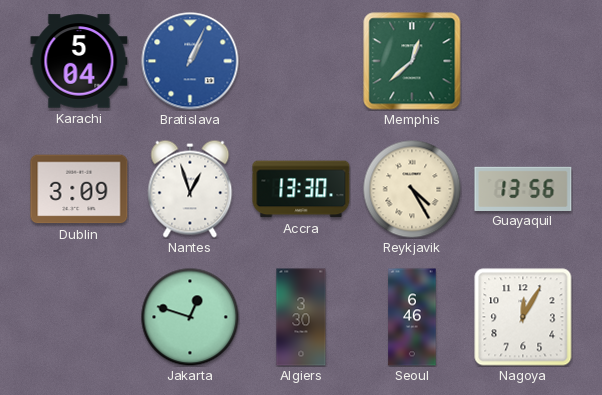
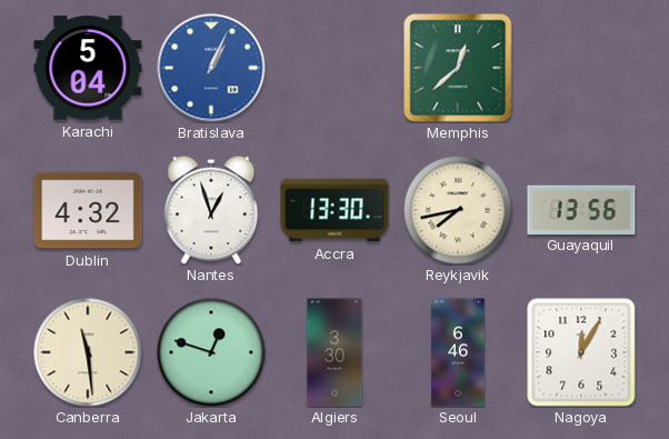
Dublin: 3:09 -> 4:32
Reykjavik: 4:25 -> 7:43
Canberra: none -> 11:29
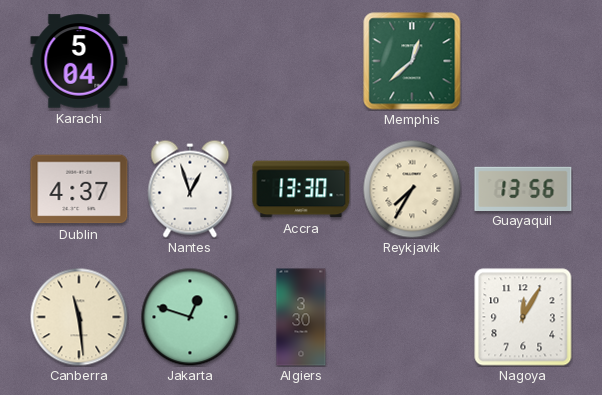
Bratislava: 1:04 -> none
Dublin: 4:32 -> 4:37
Reykjavik: 7:43 -> 7:35
Seoul: 6:46 -> none
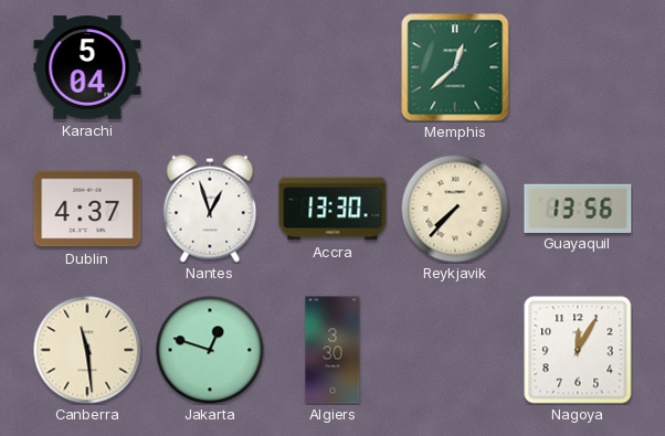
Reykjavik: 7:35 -> 7:37
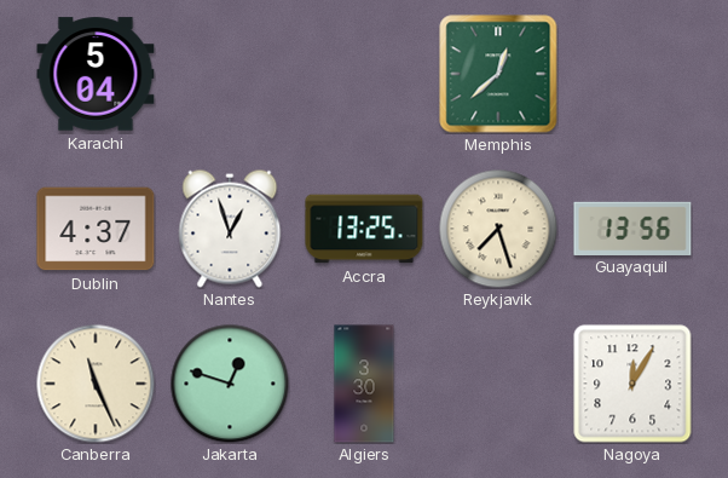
Accra: 13:30 -> 13:25
Reykjavik: 7:37 -> 7:27
Canberra: 11:29 -> 11:26
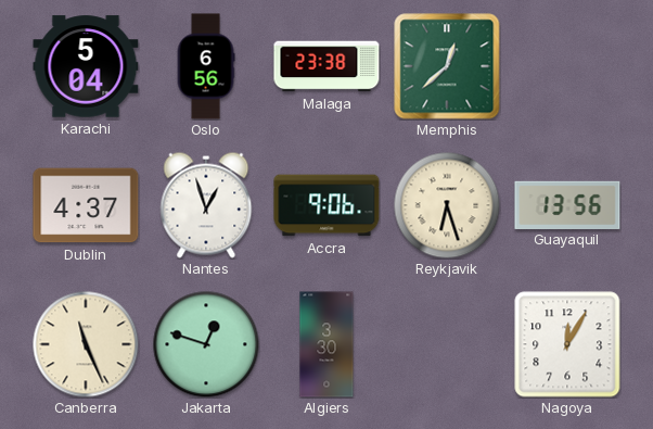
Oslo: none -> 6:56
Malaga: none -> 23:38
Accra: 13:25 -> 9:06
Reykjavik: 7:27 -> 6:27
